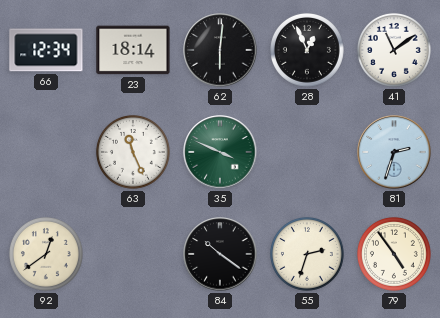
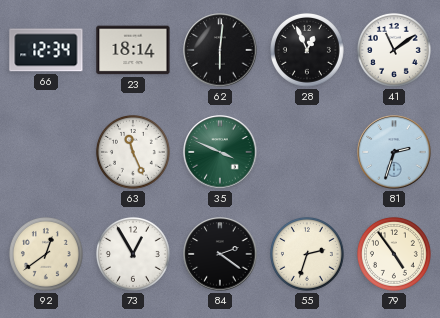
73: none -> 12:55
84: 10:21 -> 2:21
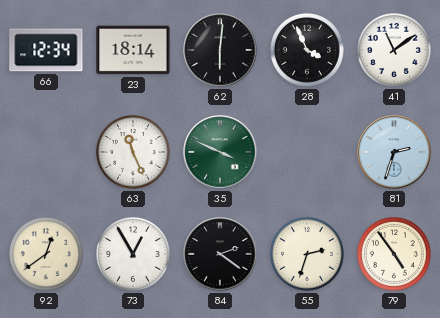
28: 12:56 -> 3:56
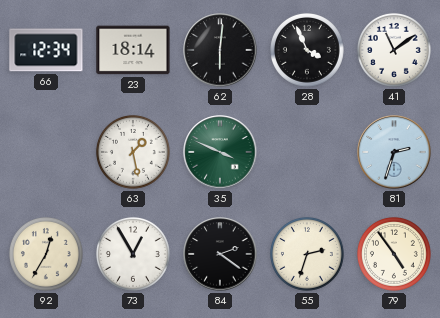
63: 11:26 -> 1:28
92: 12:39 -> 12:35
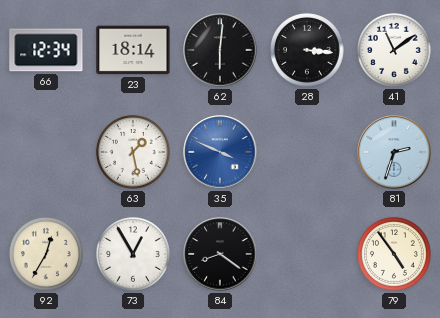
28: 3:56 -> 3:16
35 dial: green -> blue
84: 2:21 -> 8:21
55: 2:33 -> none
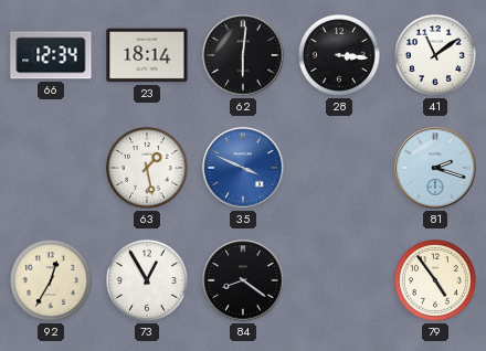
81: 2:33 -> 2:18
